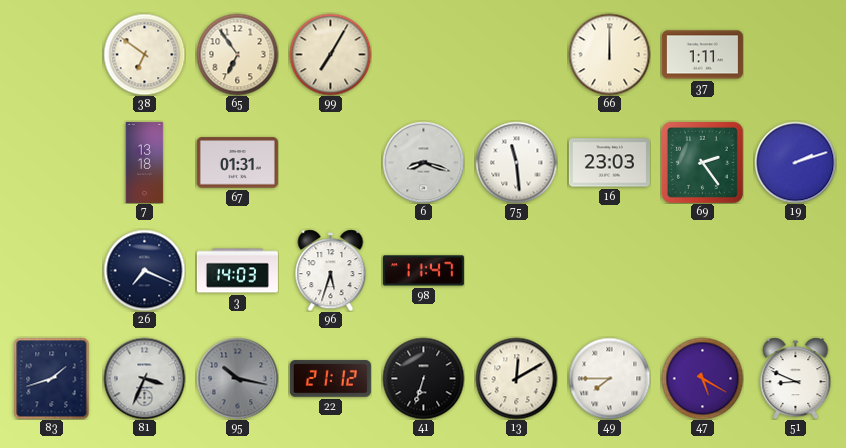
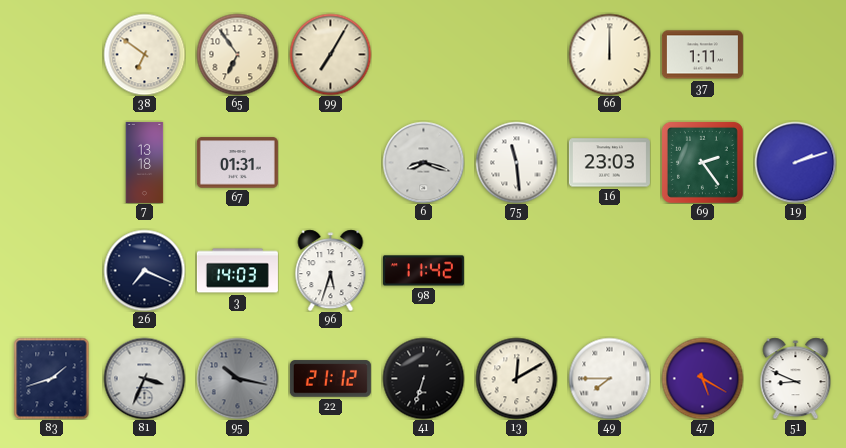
98: 11:47 -> 11:42
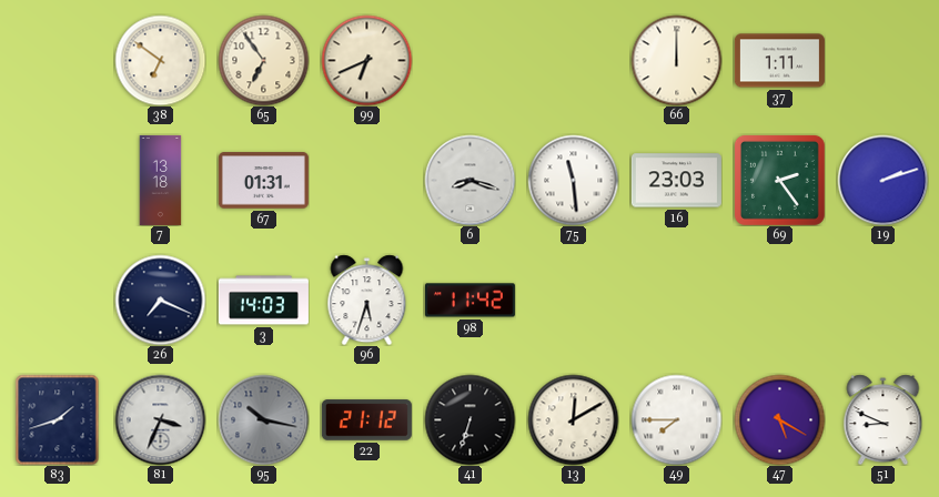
99: 7:05 -> 6:41
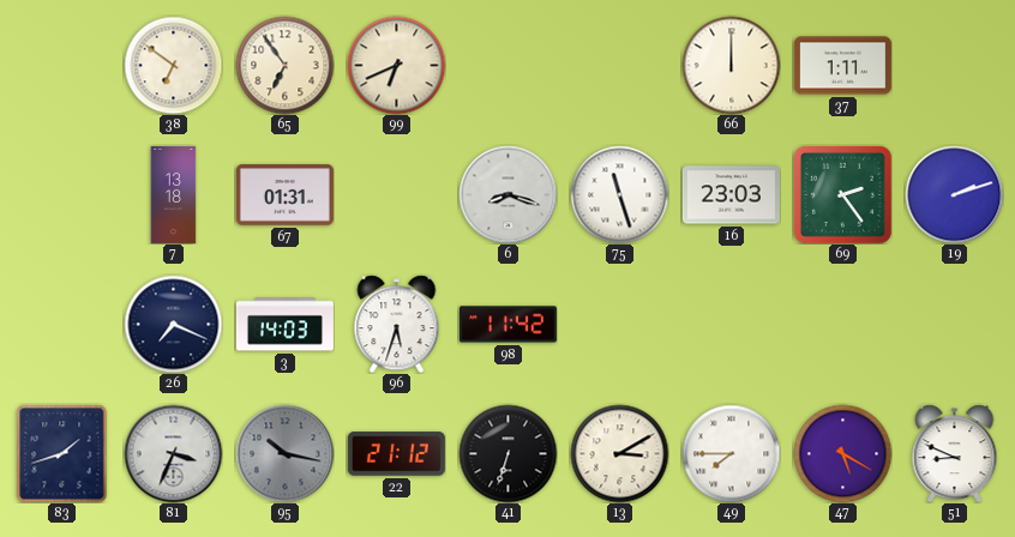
75: 11:29 -> 11:27
13: 12:10 -> 3:10
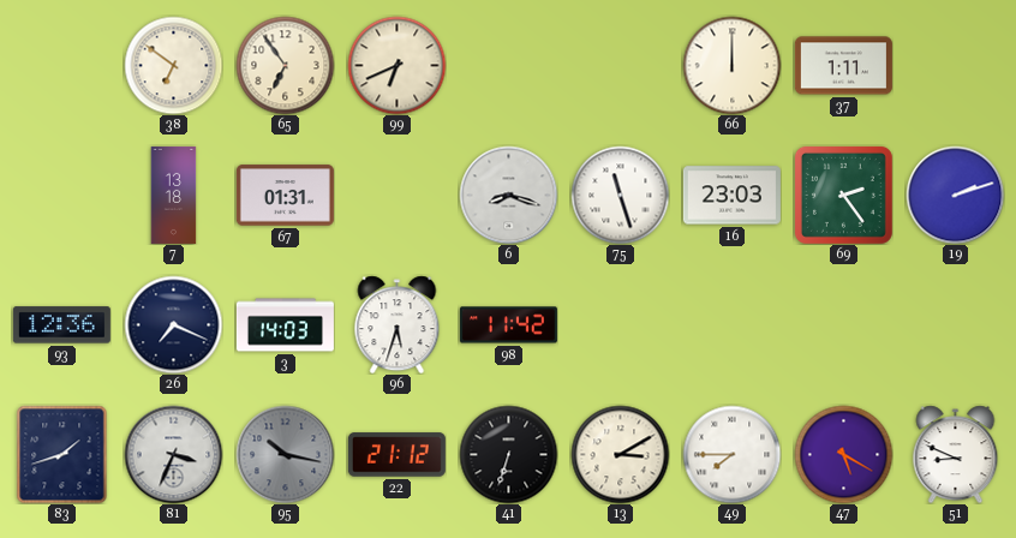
93: none -> 12:36
